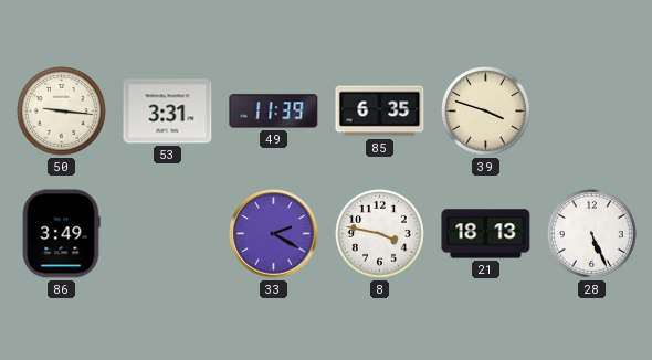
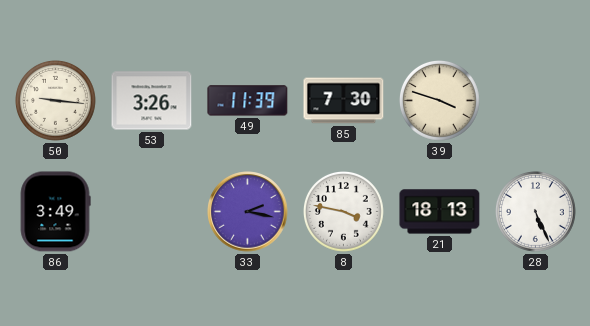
53: 3:31 -> 3:26
85: 6:35 -> 7:30
33: 2:20 -> 2:17
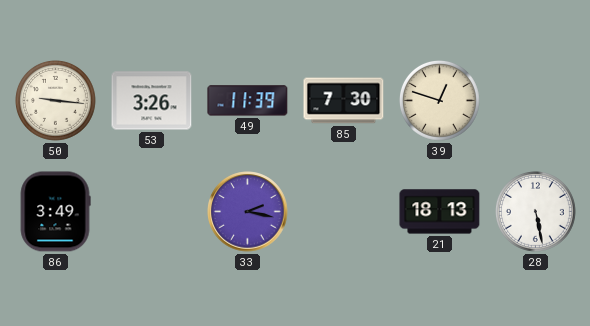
39: 3:48 -> 12:48
8: 3:47 -> none
28: 5:26 -> 5:28
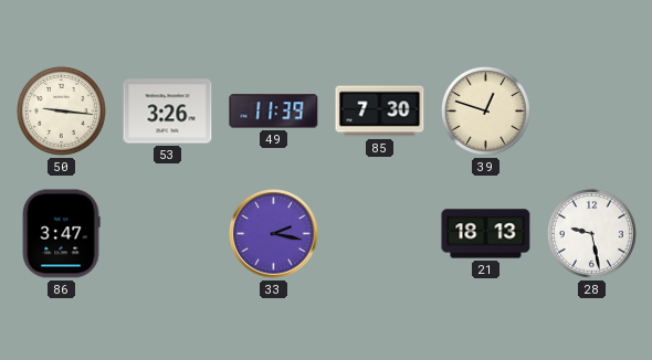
86: 3:49 -> 3:47
28: 5:28 -> 9:28
